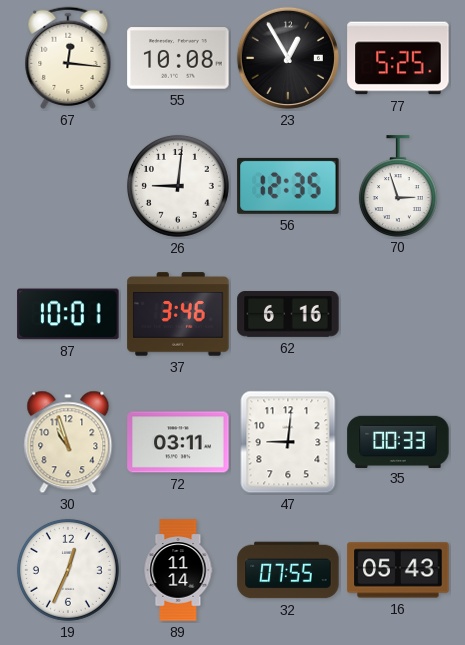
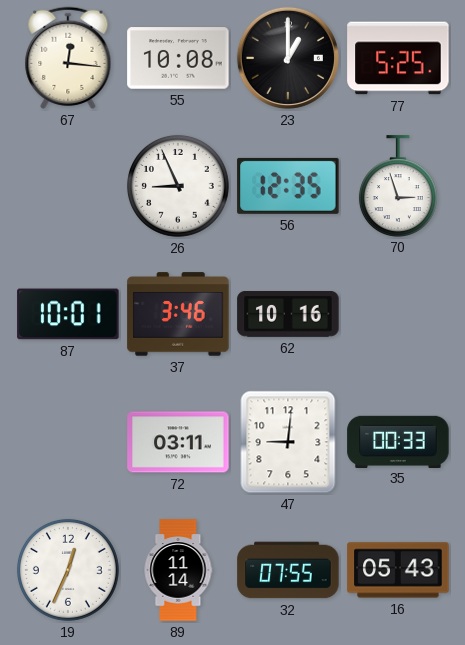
23: 12:55 -> 1:00
26: 9:01 -> 8:56
62: 6:16 -> 10:16
30: 10:57 -> none
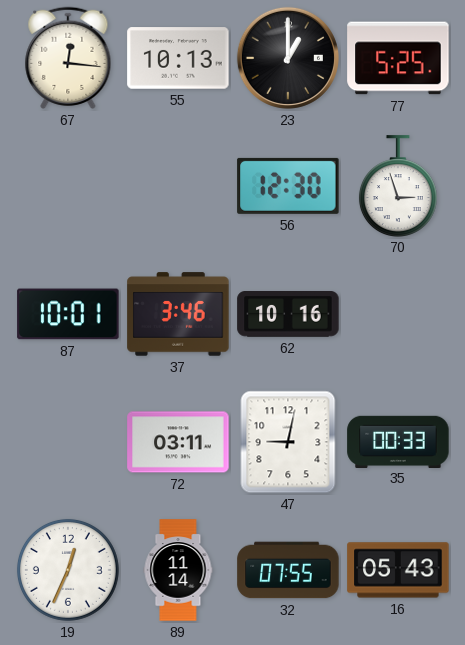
55: 10:08 -> 10:13
26: 8:56 -> none
56: 12:35 -> 12:30
47: 9:01 -> 9:02
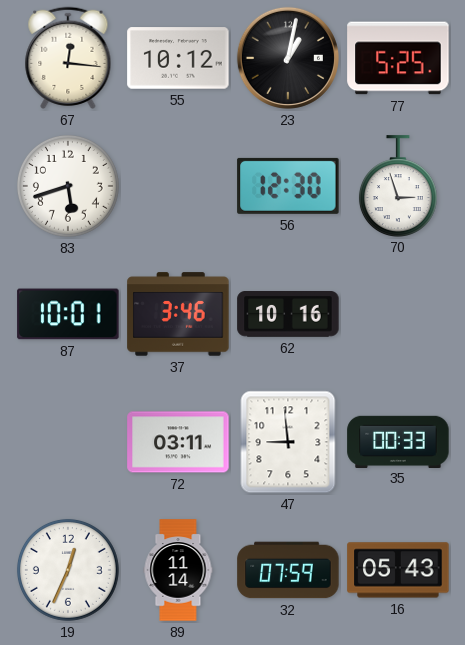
55: 10:13 -> 10:12
23: 1:00 -> 1:02
83: none -> 5:42
47: 9:02 -> 8:59
32: 07:55 -> 07:59
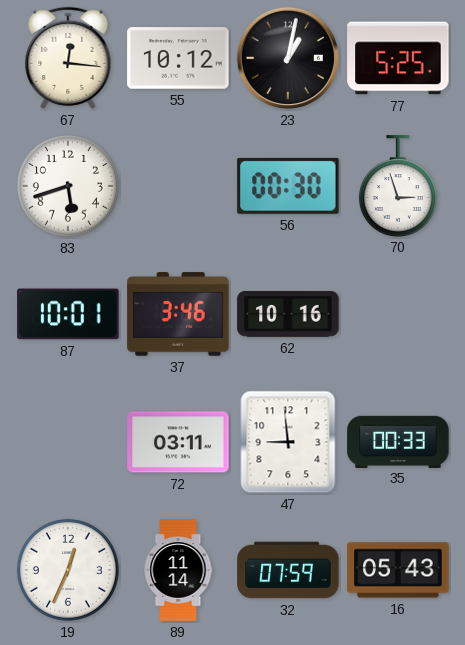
56: 12:30 -> 00:30
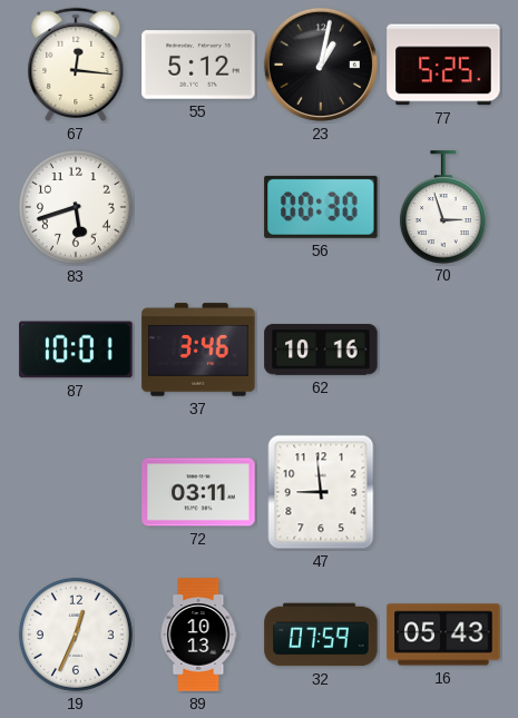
55: 10:12 -> 5:12
35: 00:33 -> none
89: 11:14 -> 10:13
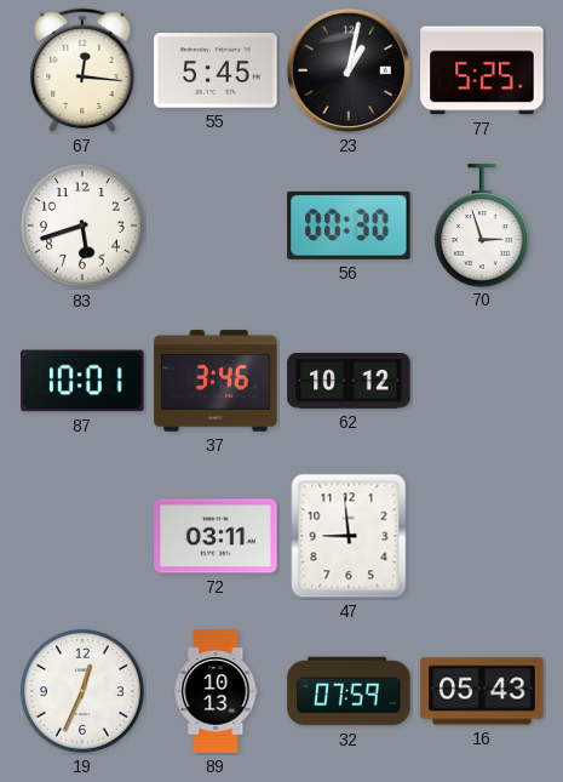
55: 5:12 -> 5:45
62: 10:16 -> 10:12
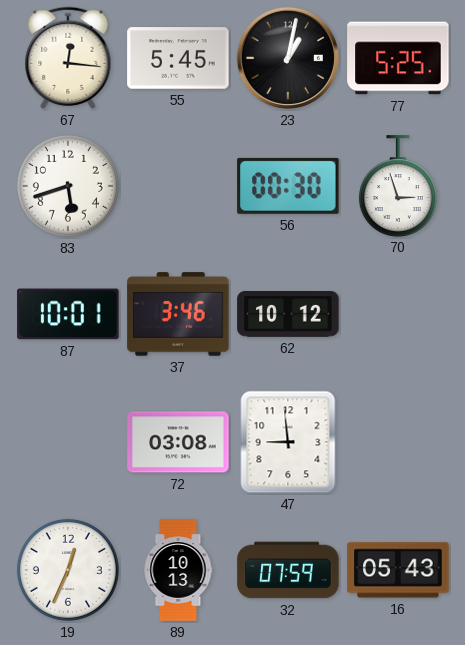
72: 03:11 -> 03:08
